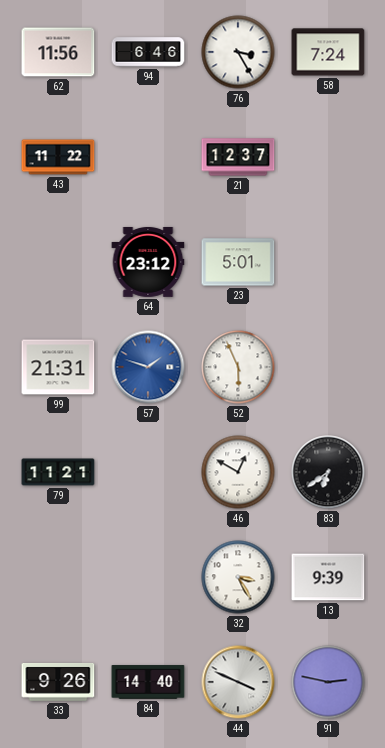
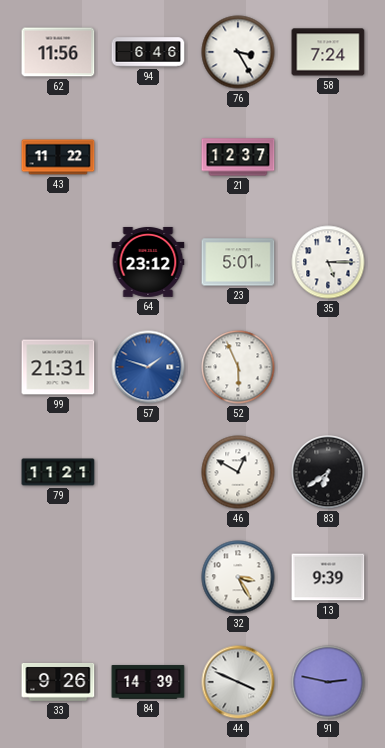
35: none -> 5:15
84: 14:40 -> 14:39
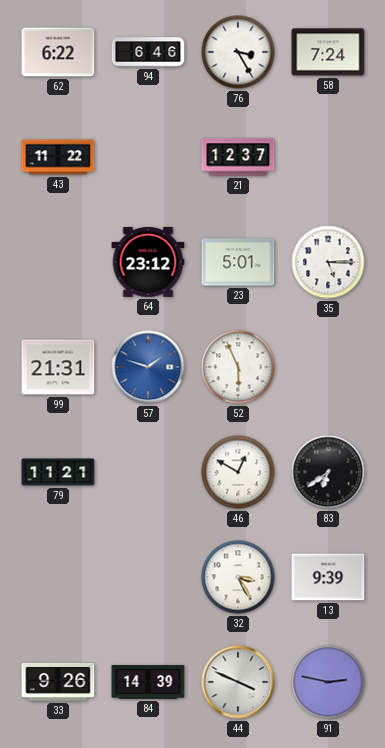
62: 11:56 -> 6:22
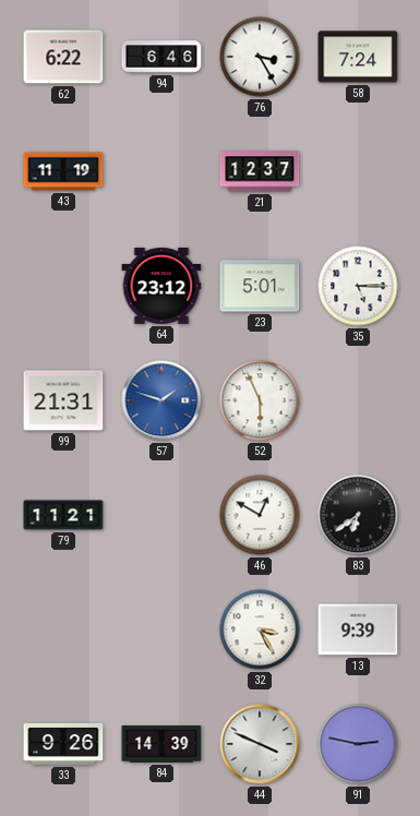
43: 11:22 -> 11:19
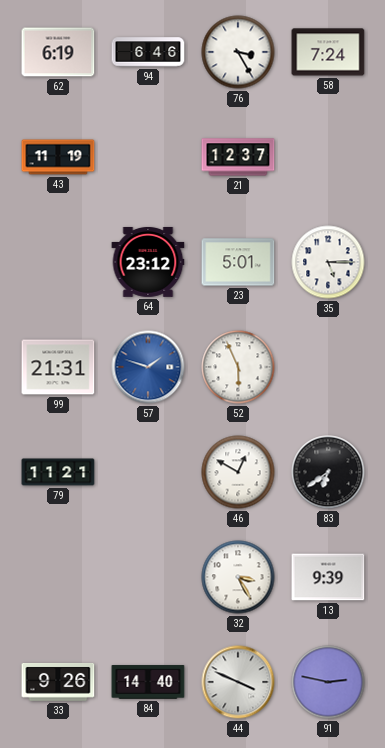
62: 6:22 -> 6:19
84: 14:39 -> 14:40
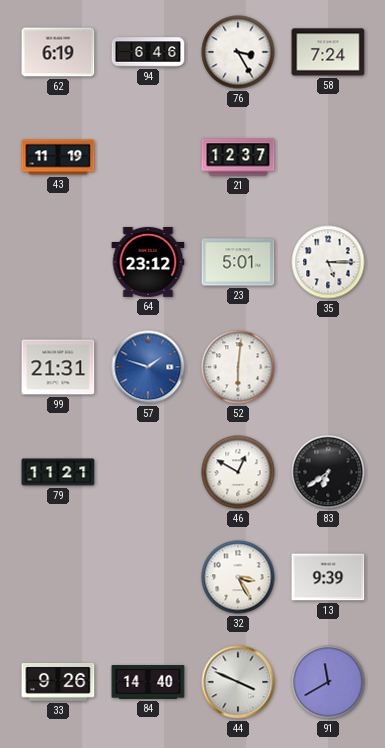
52: 5:56 -> 6:01
91: 2:47 -> 11:40
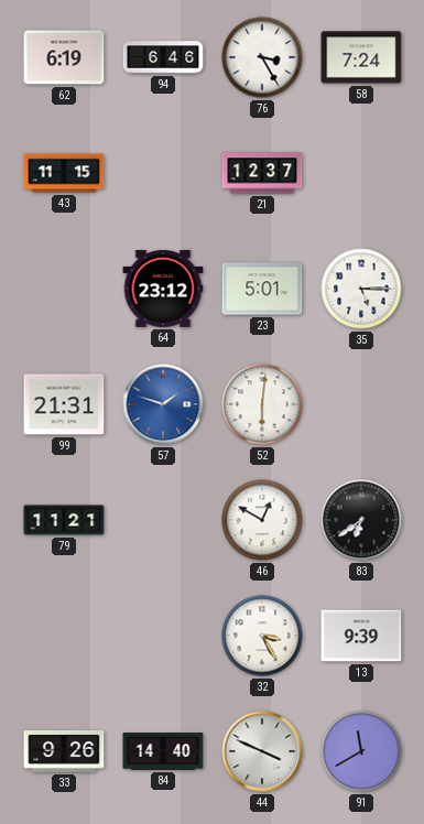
43: 11:19 -> 11:15
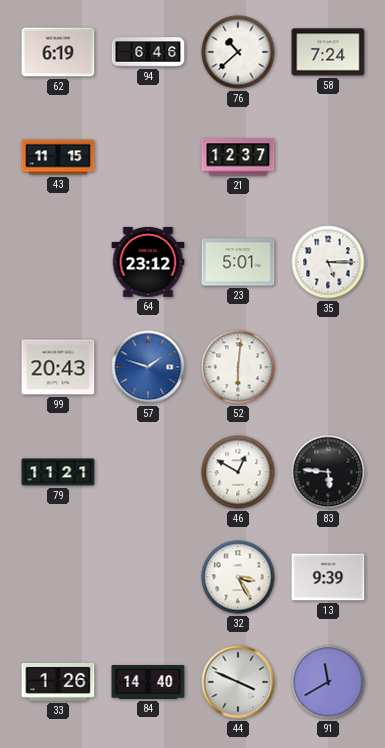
76: 3:25 -> 10:38
99: 21:31 -> 20:43
83: 6:39 -> 5:46
33: 9:26 -> 1:26
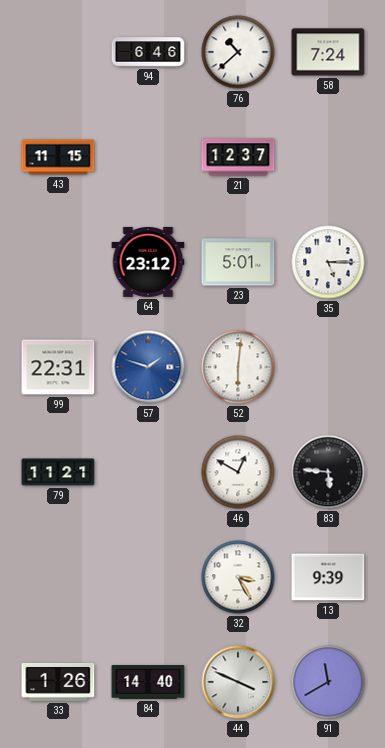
62: 6:19 -> none
99: 20:43 -> 22:31
